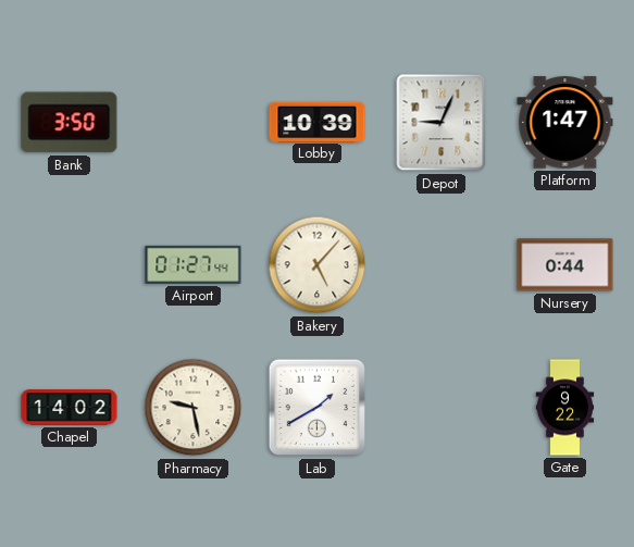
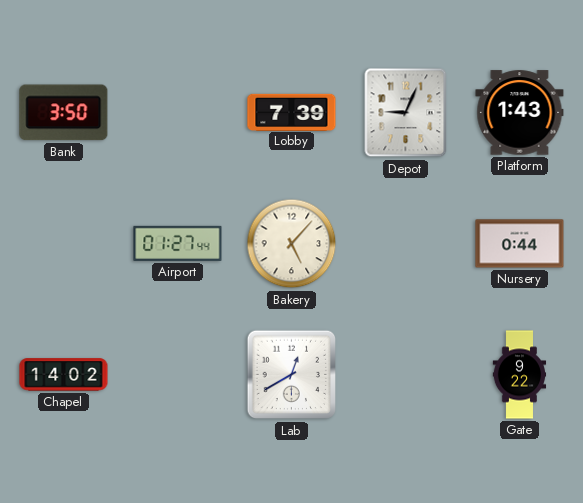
Lobby: 10:39 -> 7:39
Platform: 1:47 -> 1:43
Pharmacy: 9:28 -> none
Lab: 1:40 -> 12:40
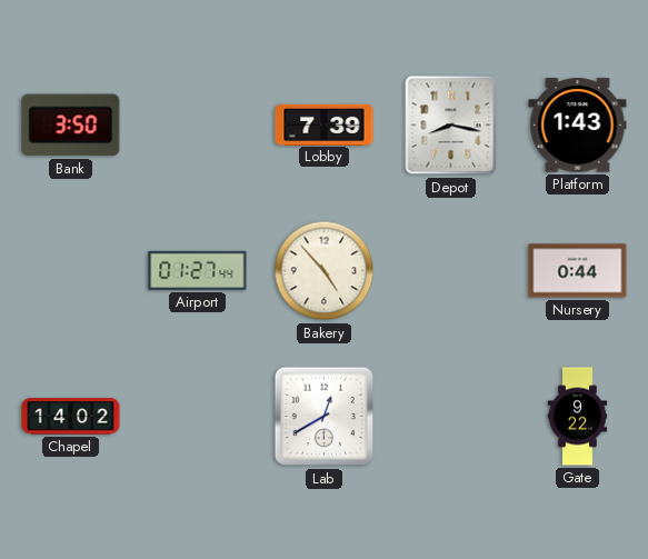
Depot: 9:04 -> 8:17
Bakery: 5:07 -> 4:53
